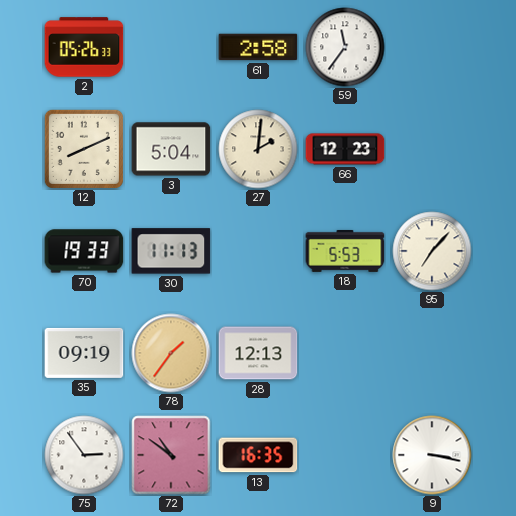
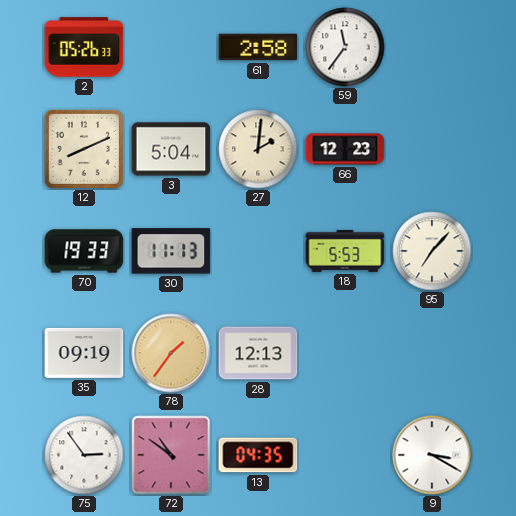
13: 16:35 -> 04:35
9: 3:17 -> 3:20
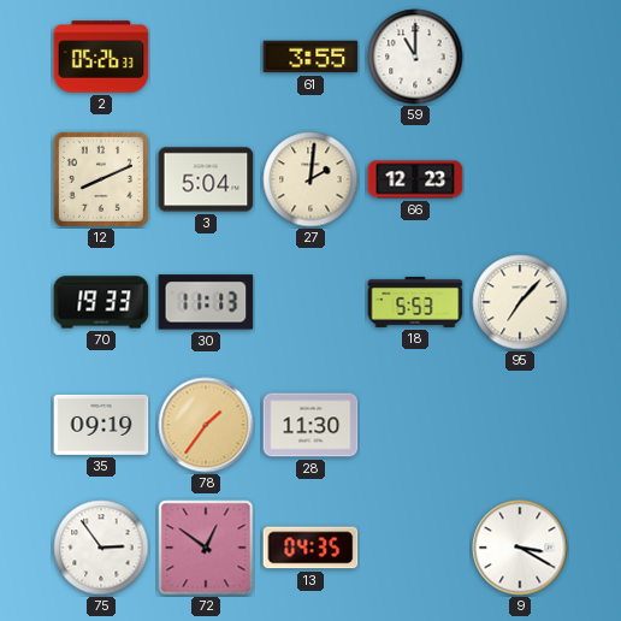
61: 2:58 -> 3:55
59: 11:36 -> 11:00
28: 12:13 -> 11:30
72: 10:51 -> 12:51
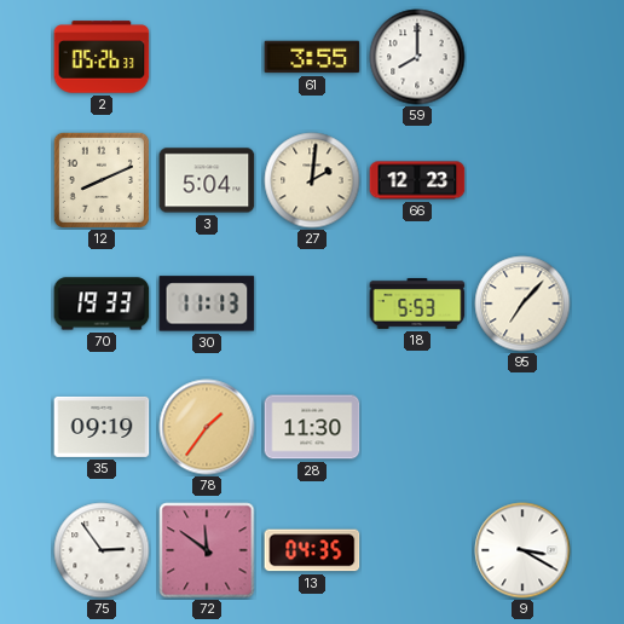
59: 11:00 -> 8:00
72: 12:51 -> 11:51
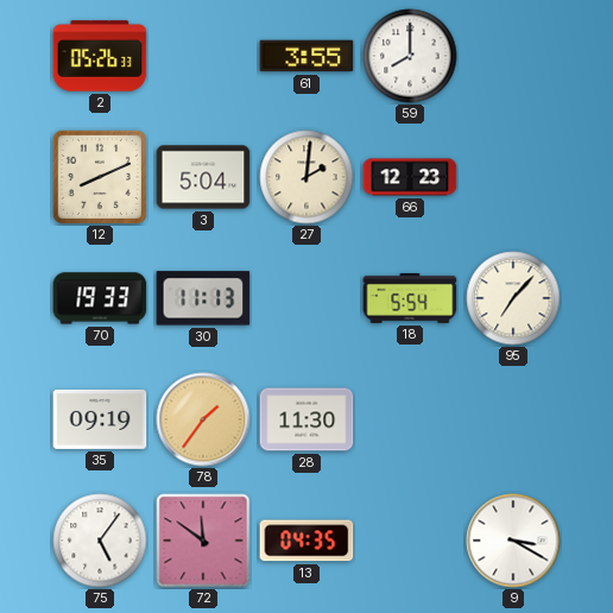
18: 5:53 -> 5:54
75: 2:54 -> 5:06
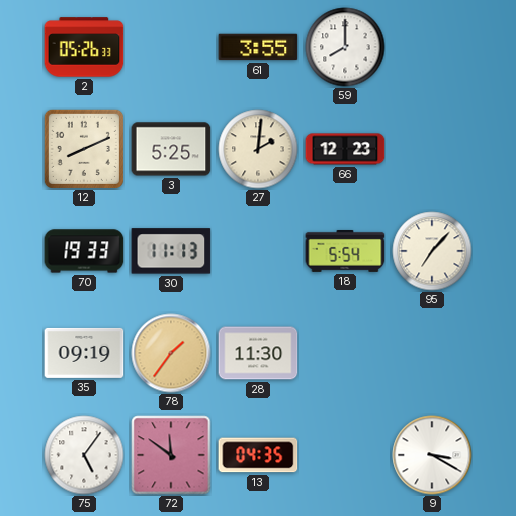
3: 5:04 -> 5:25
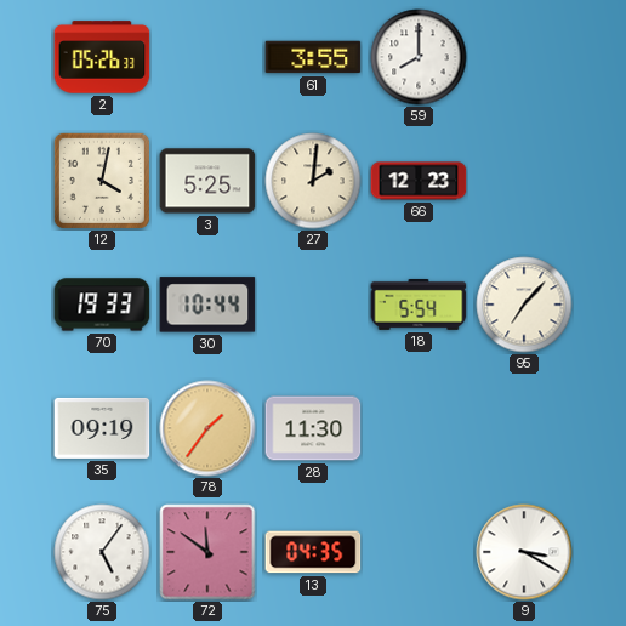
12: 8:11 -> 4:02
30: 11:13 -> 10:44
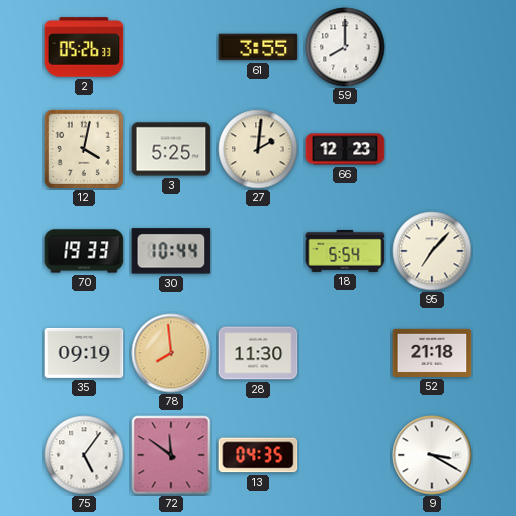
78: 1:36 -> 7:59
52: none -> 21:18
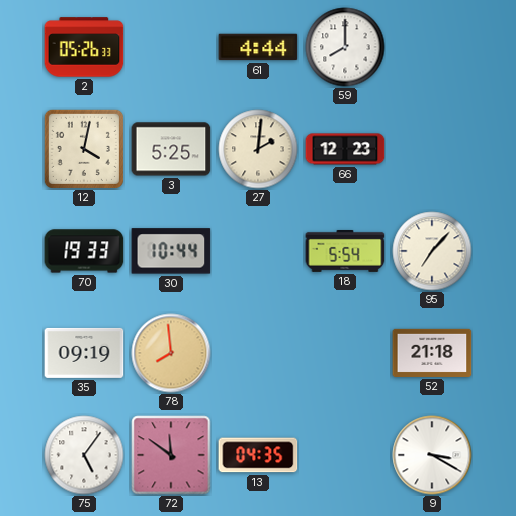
61: 3:55 -> 4:44
28: 11:30 -> none
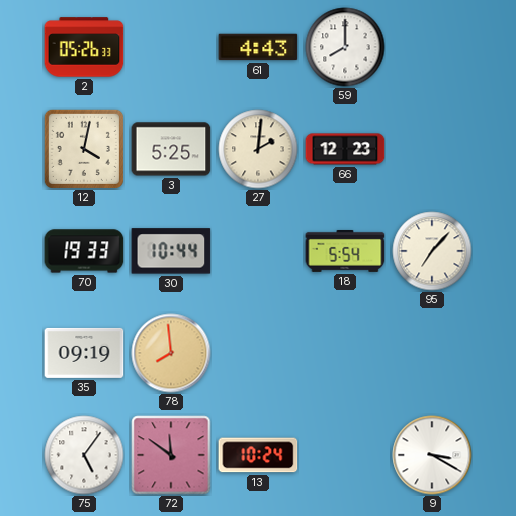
61: 4:44 -> 4:43
52: 21:18 -> none
13: 04:35 -> 10:24
